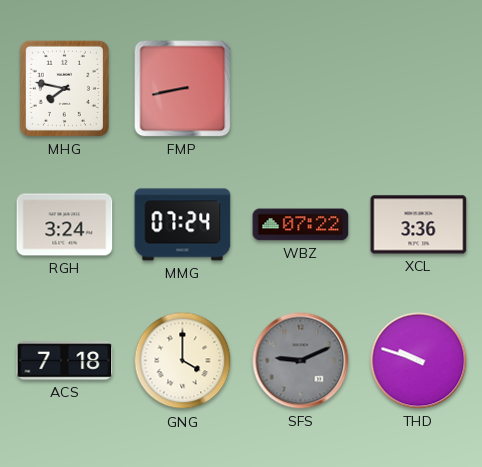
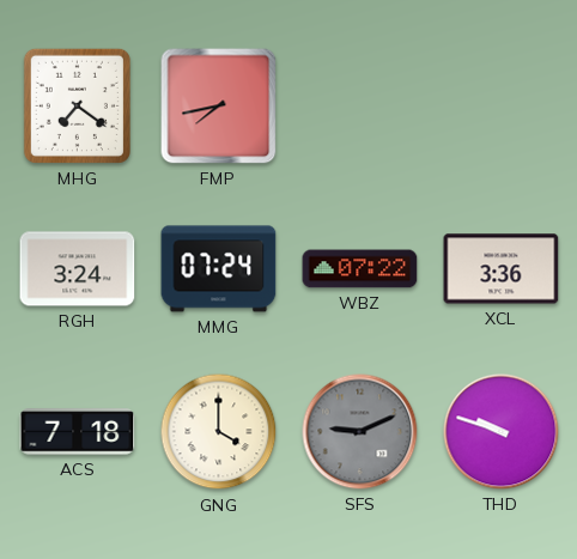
MHG: 7:47 -> 7:21
FMP: 8:43 -> 7:43
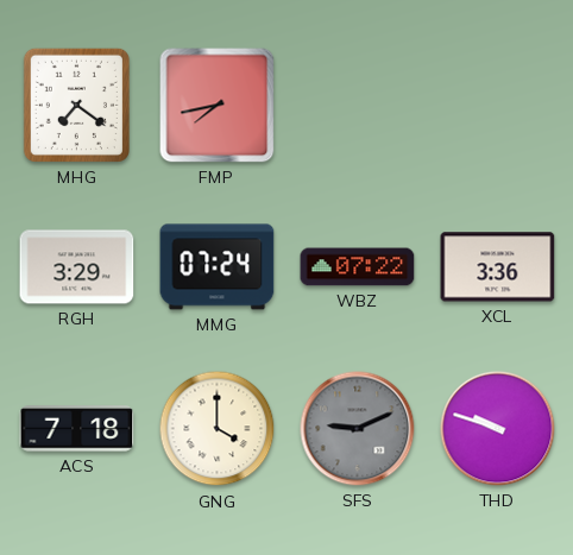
RGH: 3:24 -> 3:29
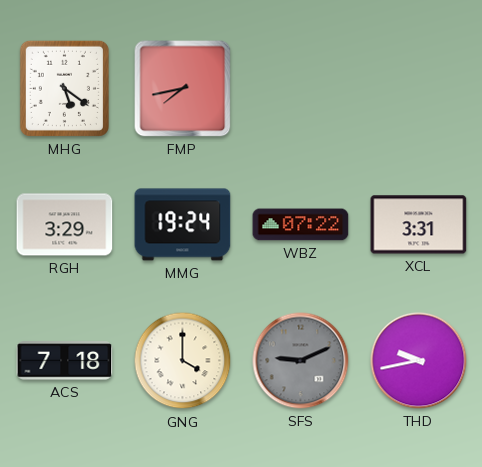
MHG: 7:21 -> 5:21
MMG: 07:24 -> 19:24
XCL: 3:36 -> 3:31
THD: 9:48 -> 9:43
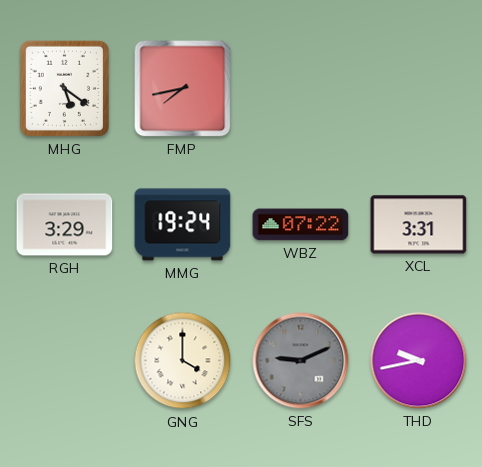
ACS: 7:18 -> none
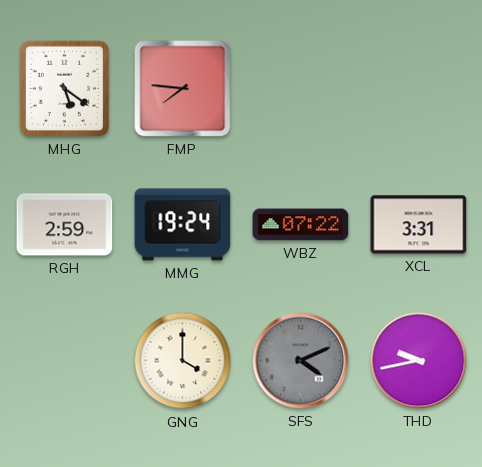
FMP: 7:43 -> 7:46
RGH: 3:29 -> 2:59
SFS: 9:11 -> 4:11
